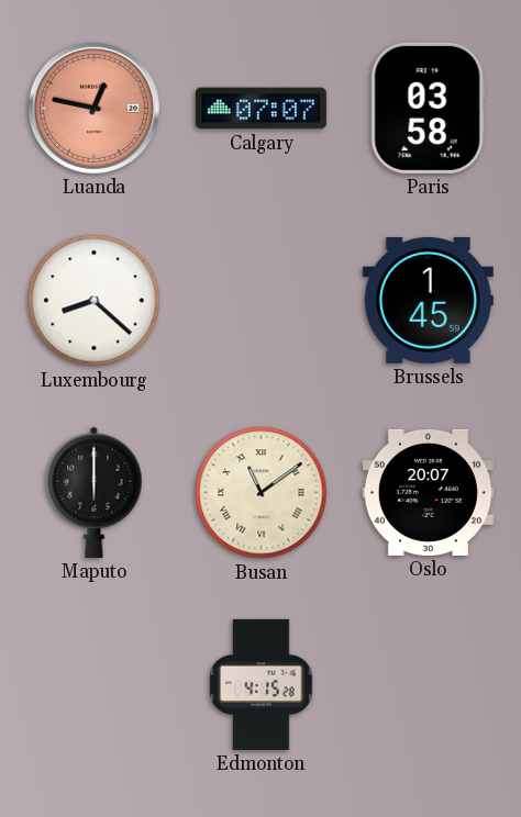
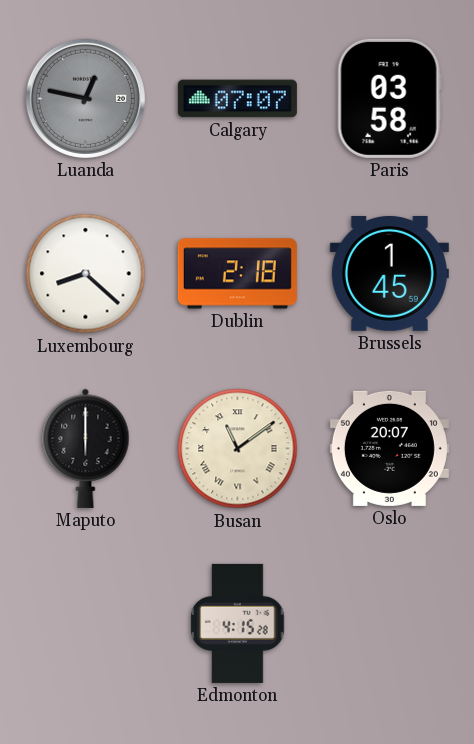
Luanda dial: salmon -> grey
Dublin: none -> 2:18
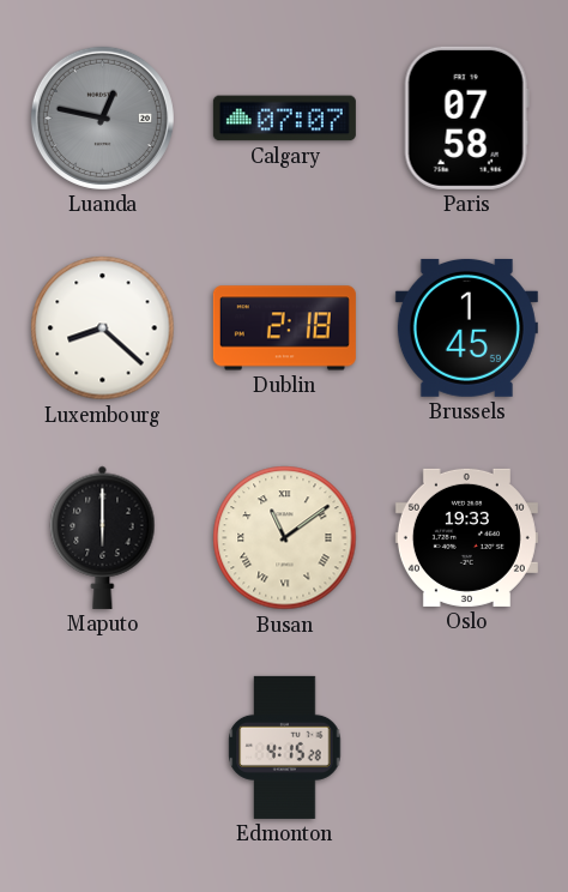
Paris: 03:58 -> 07:58
Oslo: 20:07 -> 19:33
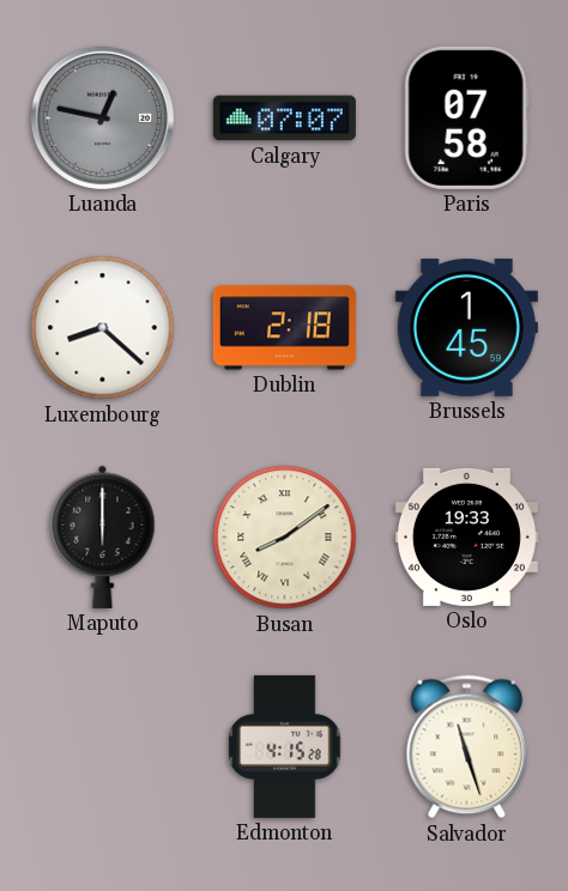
Busan: 11:09 -> 8:09
Salvador: none -> 11:27
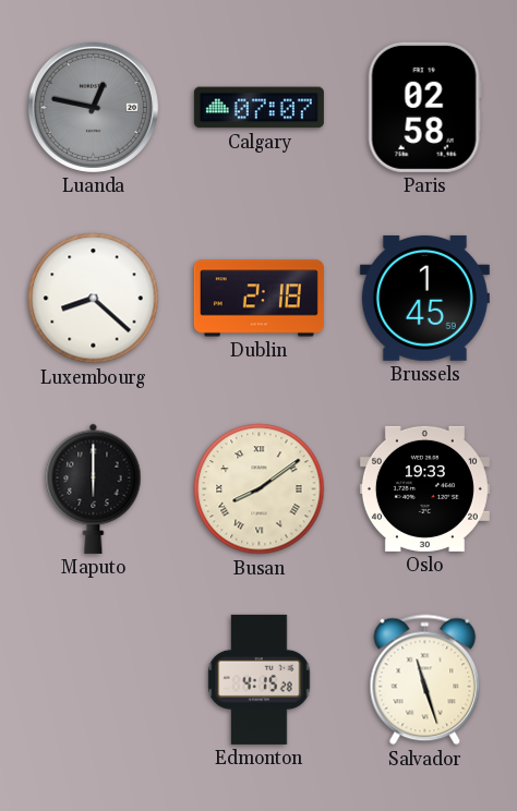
Paris: 07:58 -> 02:58
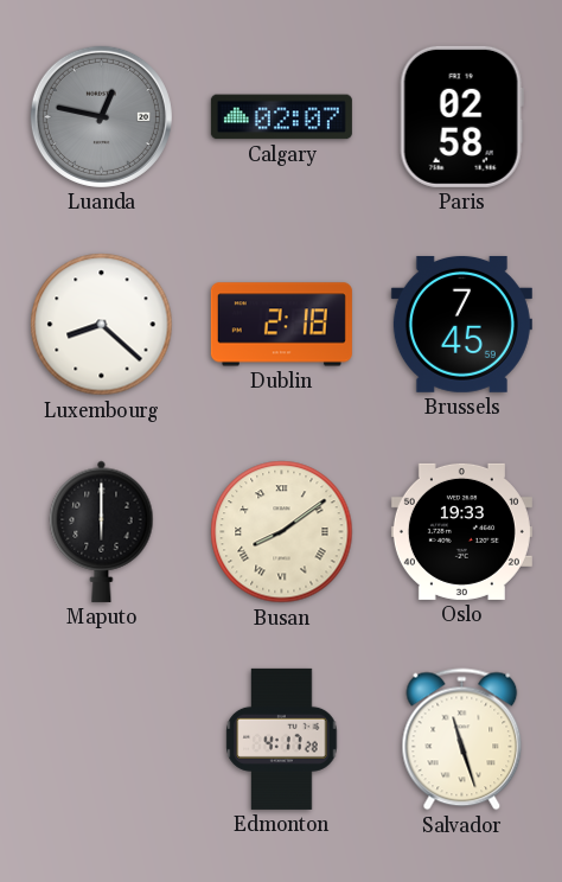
Calgary: 07:07 -> 02:07
Brussels: 1:45 -> 7:45
Edmonton: 4:15 -> 4:17
